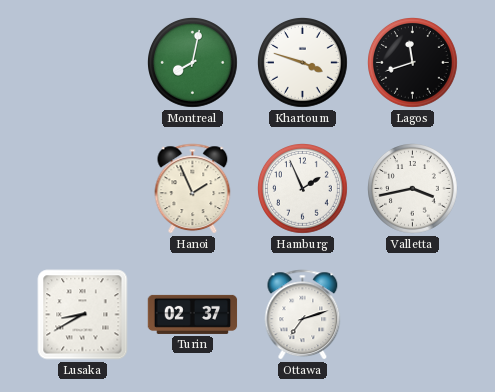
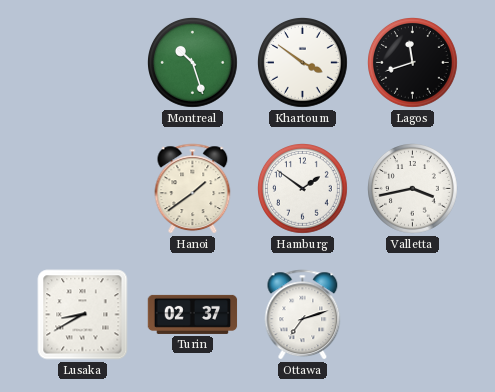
Montreal: 8:02 -> 10:27
Khartoum: 3:48 -> 3:51
Hanoi: 1:56 -> 1:39
Hamburg: 1:56 -> 1:51
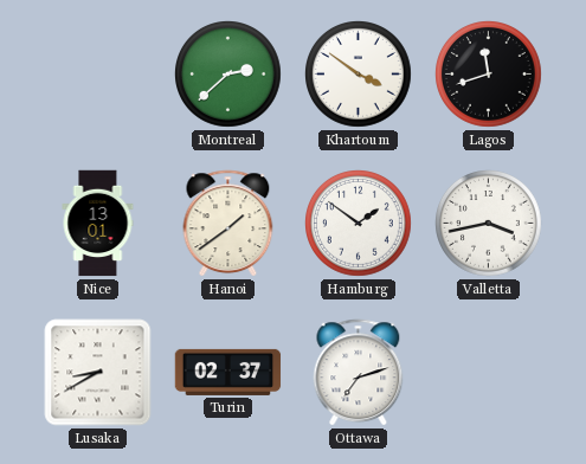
Montreal: 10:27 -> 2:38
Nice: none -> 13:01
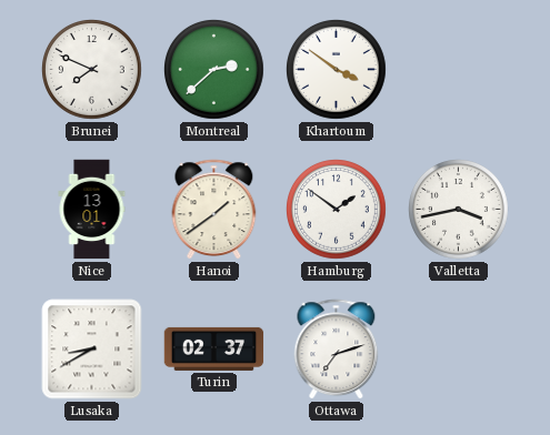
Brunei: none -> 7:49
Lagos: 11:42 -> none
